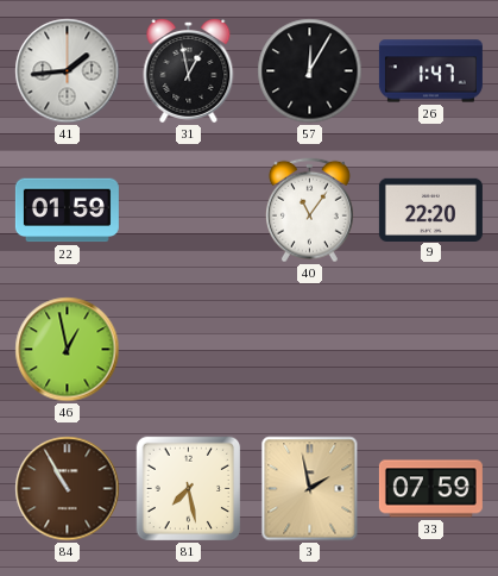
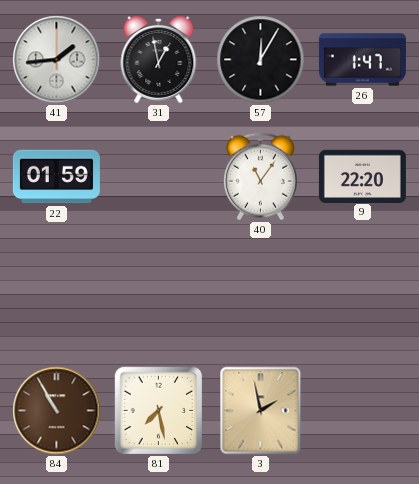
46: 12:58 -> none
33: 07:59 -> none
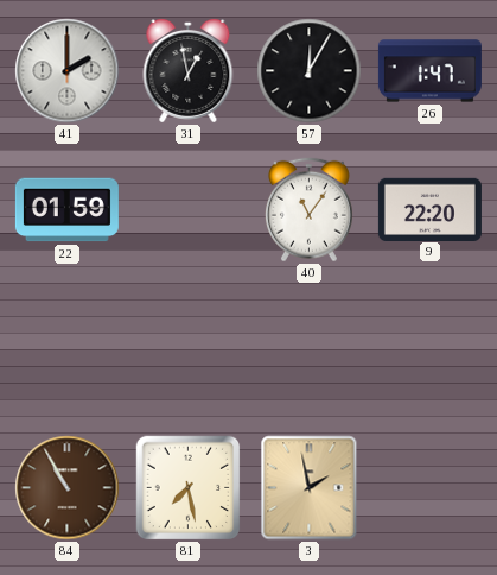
41: 1:44 -> 2:00
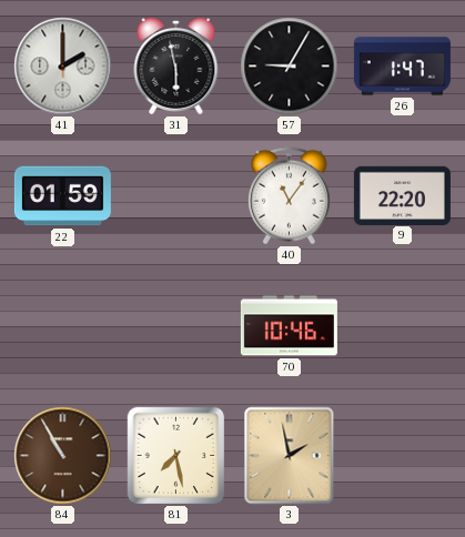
31: 12:58 -> 5:58
57: 12:05 -> 9:05
70: none -> 10:46
